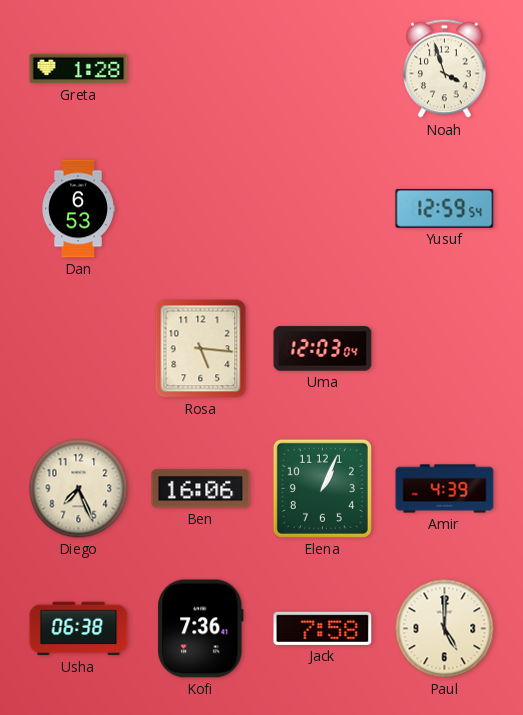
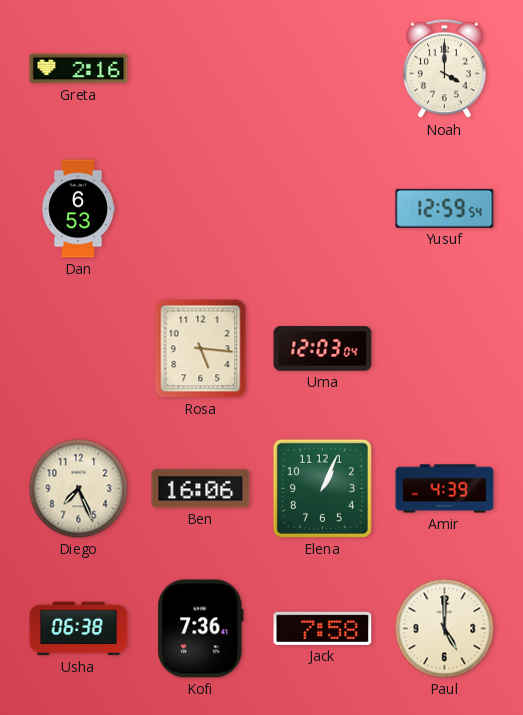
Greta: 1:28 -> 2:16
Noah: 3:57 -> 4:00
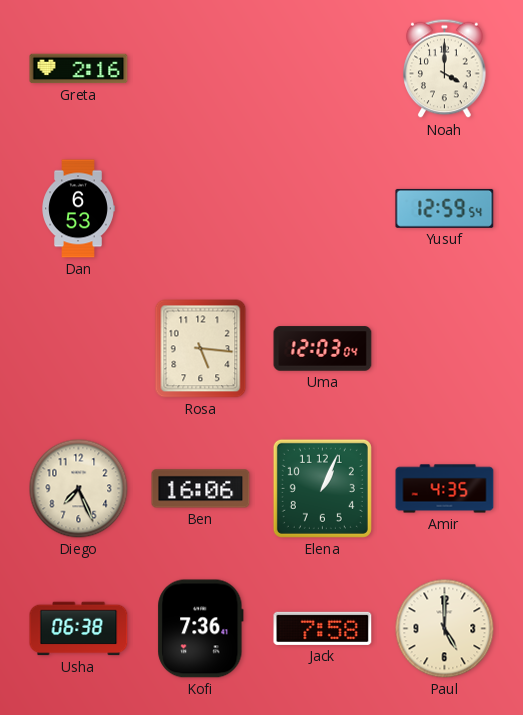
Amir: 4:39 -> 4:35
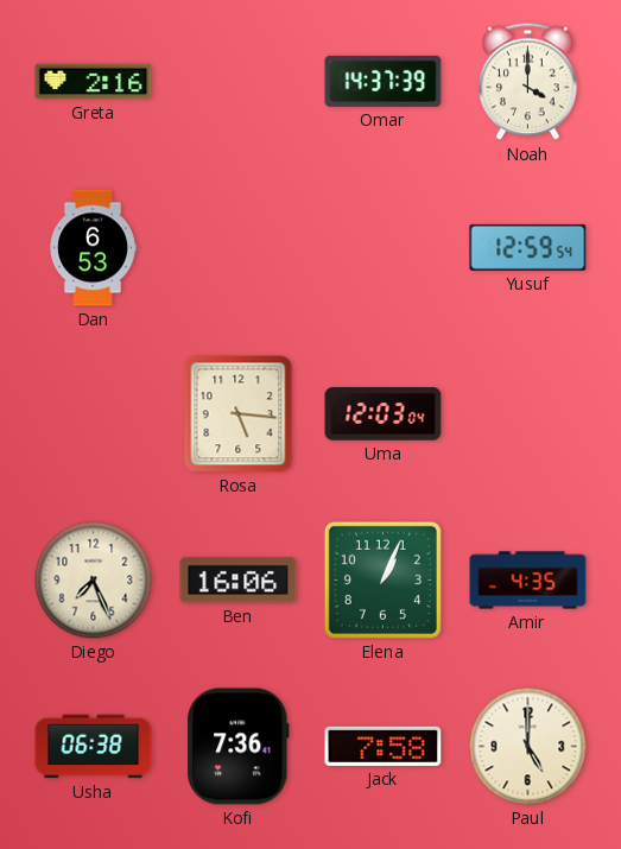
Omar: none -> 14:37
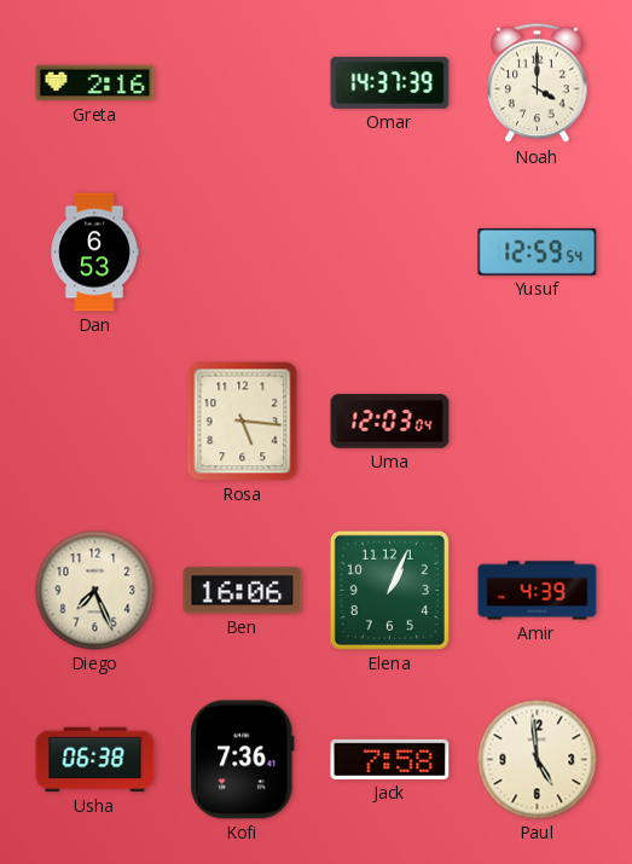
Amir: 4:35 -> 4:39
Paul: 5:00 -> 4:59
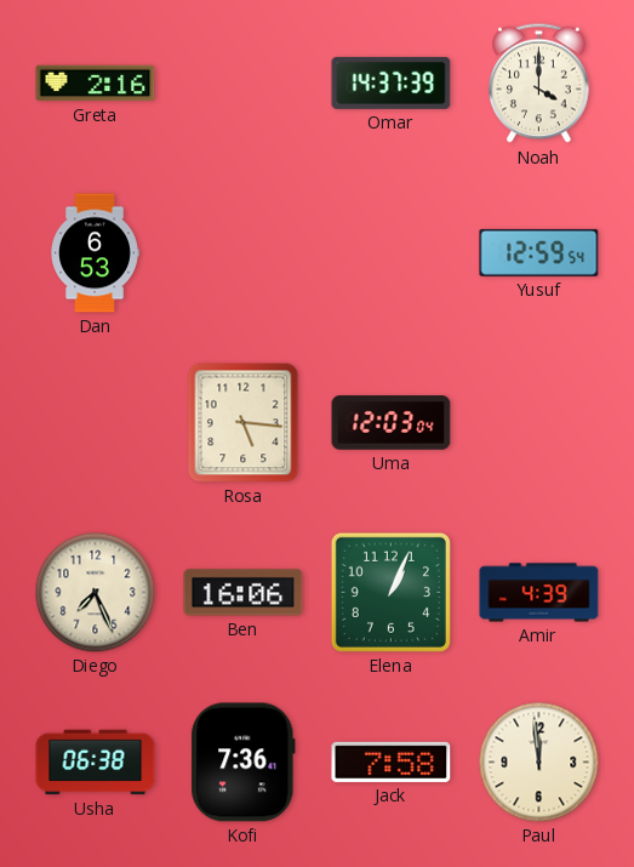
Paul: 4:59 -> 11:59
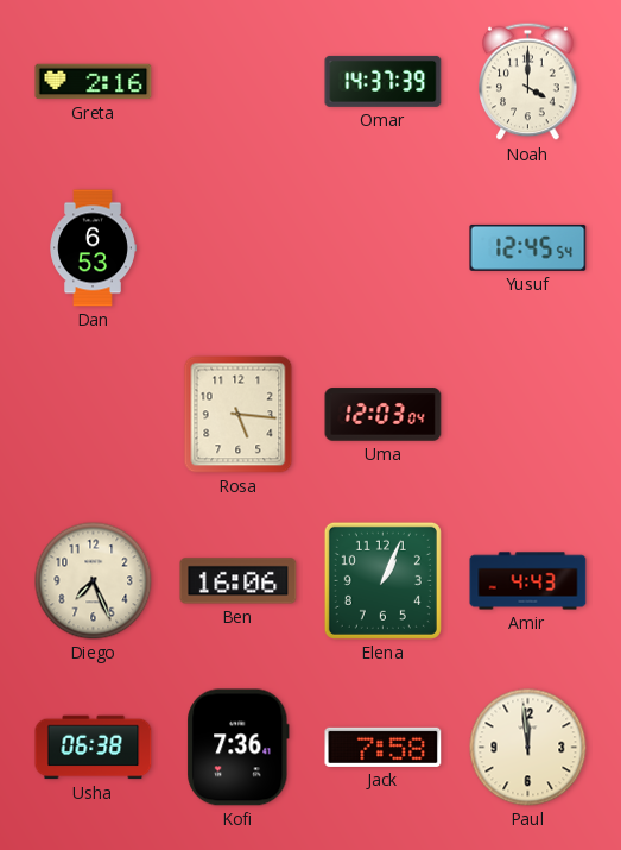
Yusuf: 12:59 -> 12:45
Amir: 4:39 -> 4:43
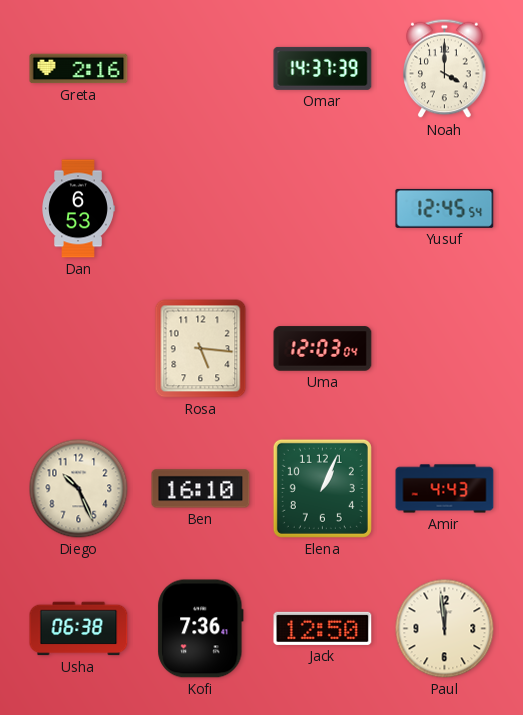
Diego: 7:26 -> 10:26
Ben: 16:06 -> 16:10
Jack: 7:58 -> 12:50
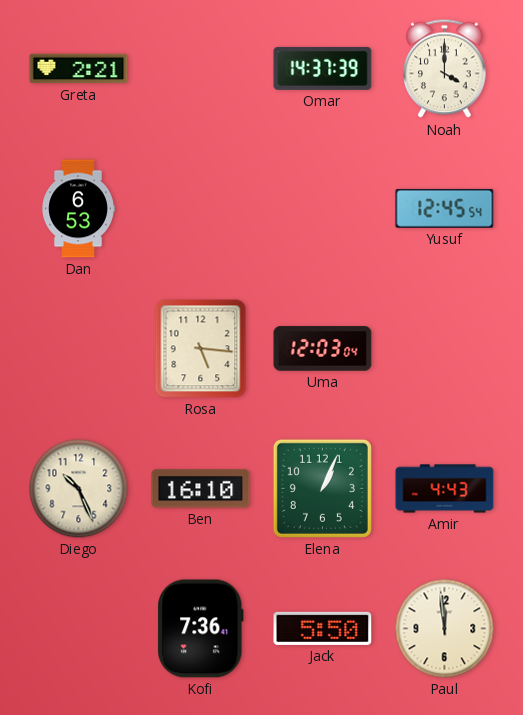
Greta: 2:16 -> 2:21
Usha: 06:38 -> none
Jack: 12:50 -> 5:50
